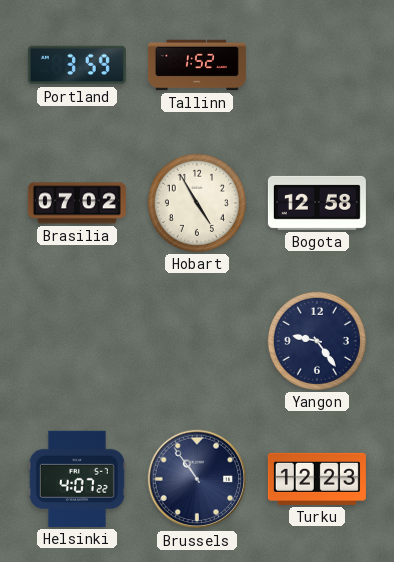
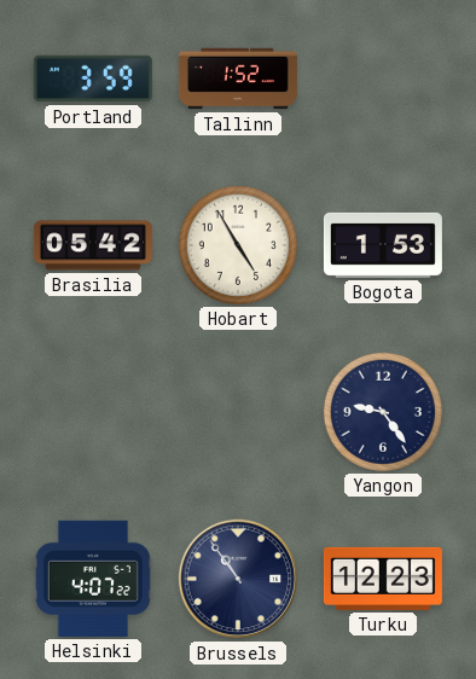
Brasilia: 07:02 -> 05:42
Bogota: 12:58 -> 1:53
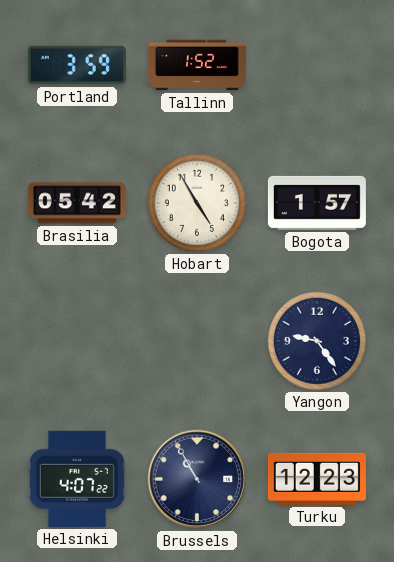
Bogota: 1:53 -> 1:57
Brussels: 10:54 -> 10:55
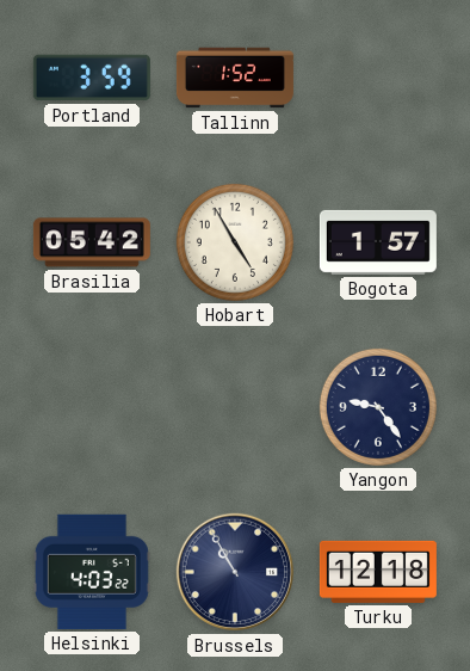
Helsinki: 4:07 -> 4:03
Turku: 12:23 -> 12:18
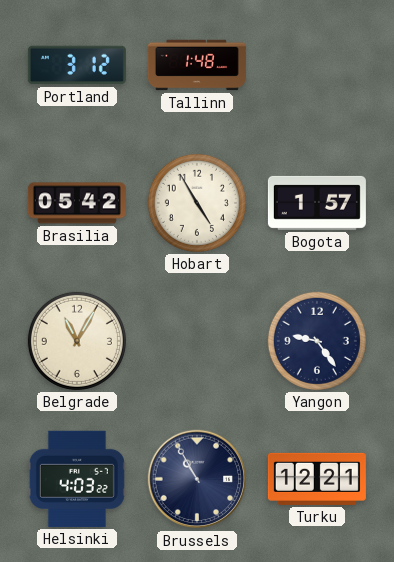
Portland: 3:59 -> 3:12
Tallinn: 1:52 -> 1:48
Belgrade: none -> 11:05
Turku: 12:18 -> 12:21
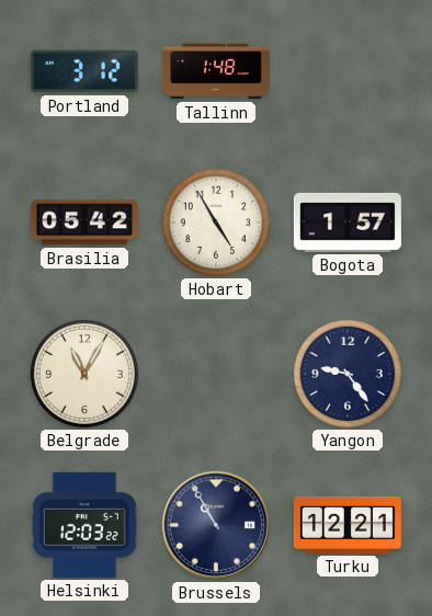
Helsinki: 4:03 -> 12:03
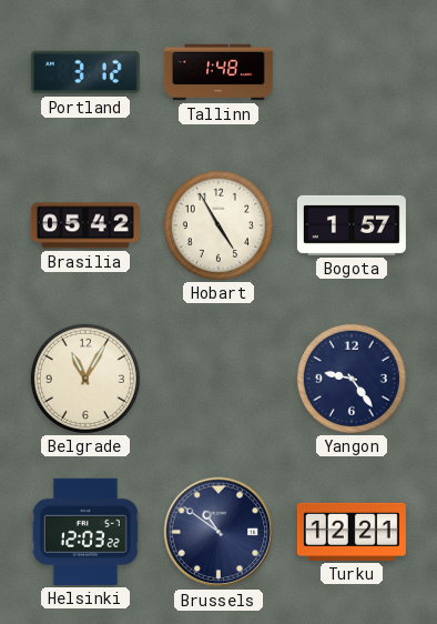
Brussels: 10:55 -> 10:51
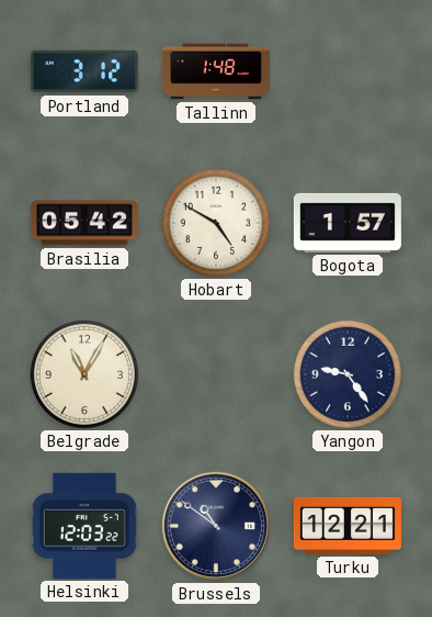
Hobart: 4:55 -> 4:50
